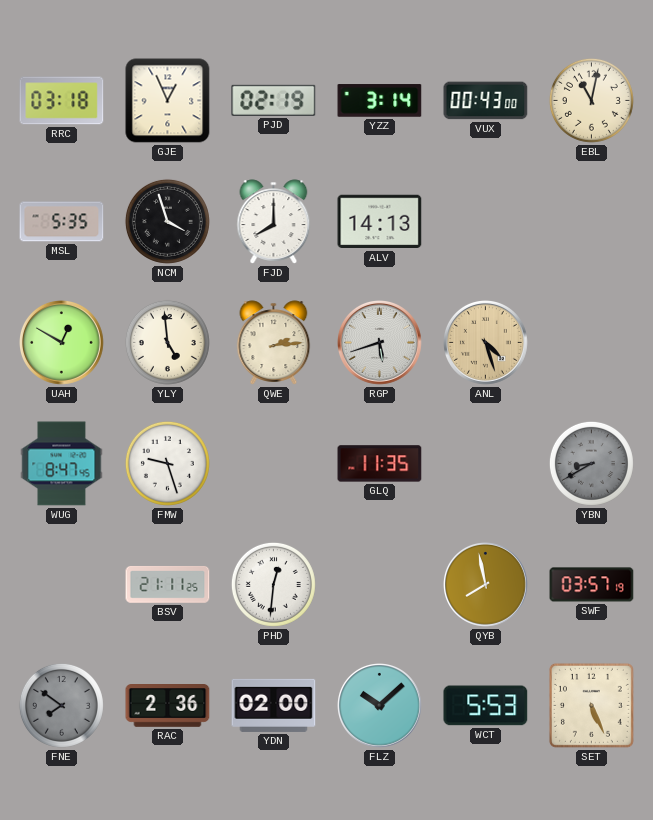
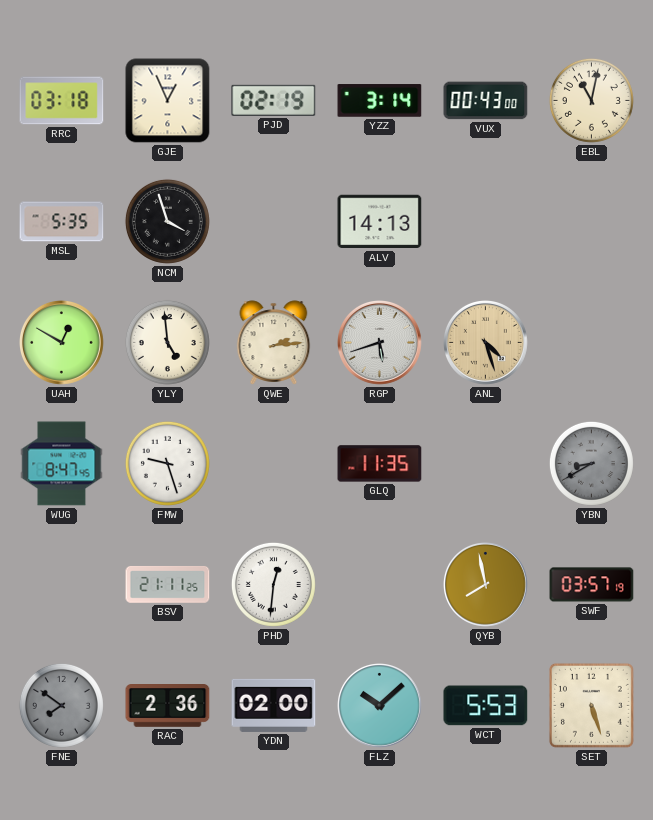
FJD: 8:00 -> none
SET: 5:26 -> 5:27
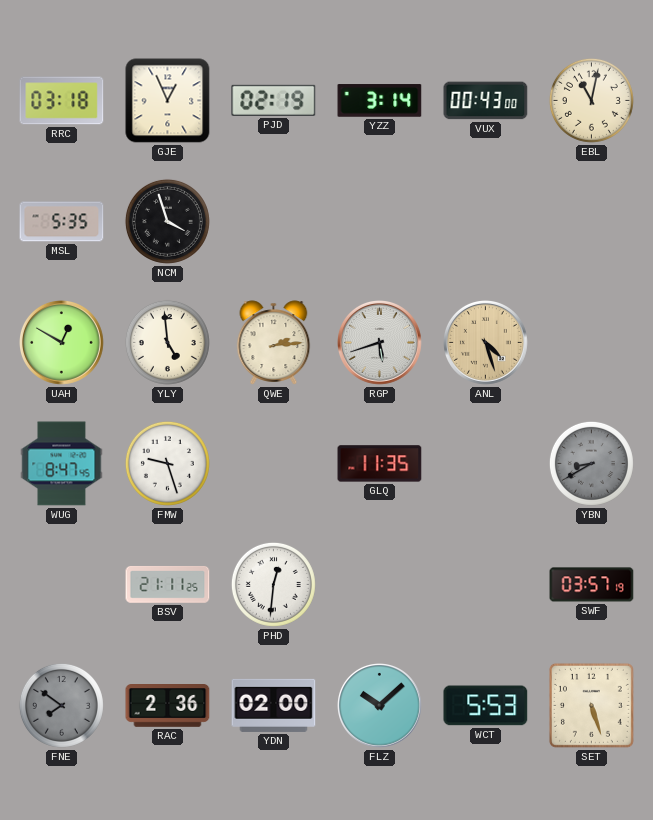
ALV: 14:13 -> none
QYB: 7:58 -> none
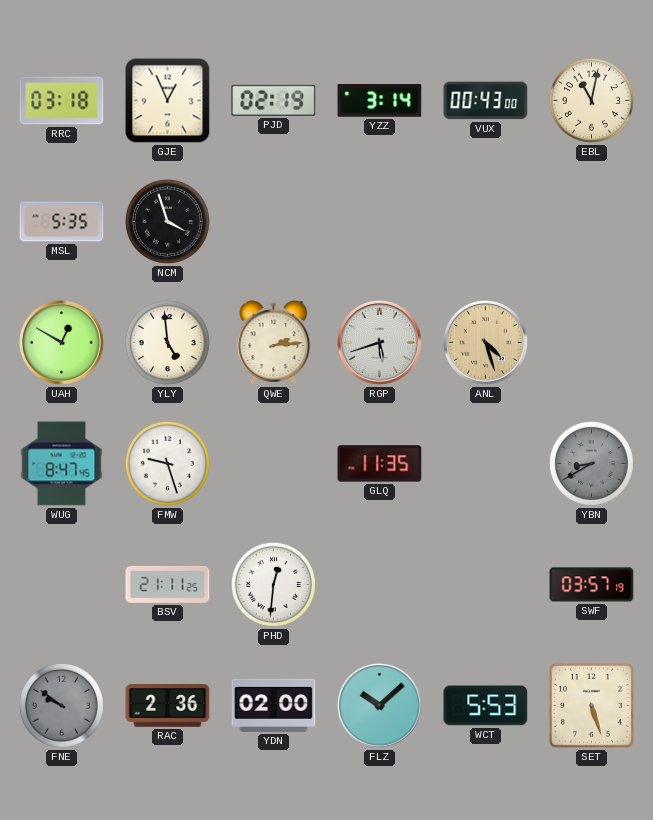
FNE: 7:51 -> 9:51
